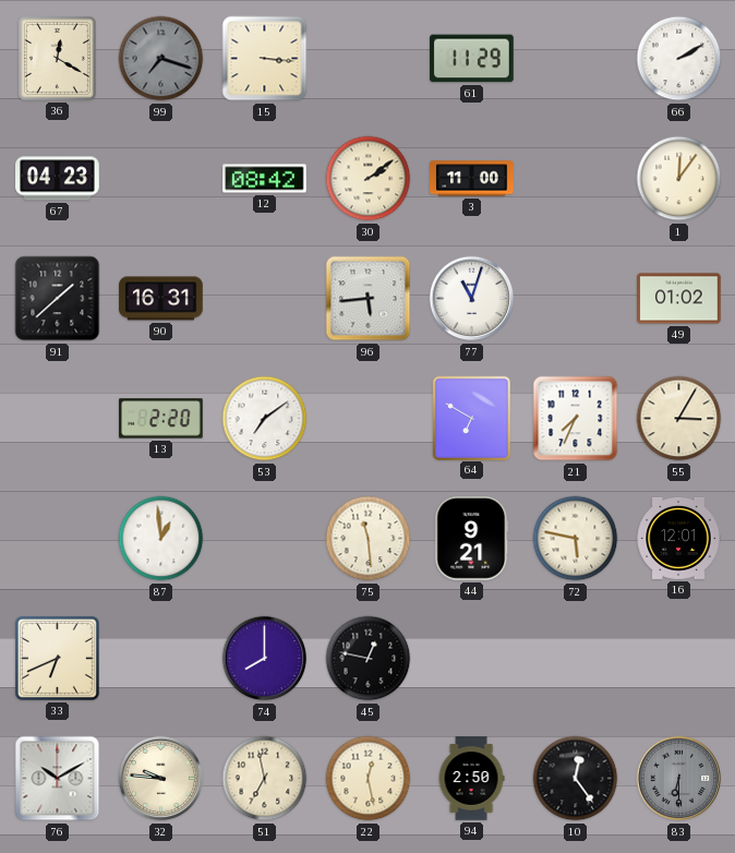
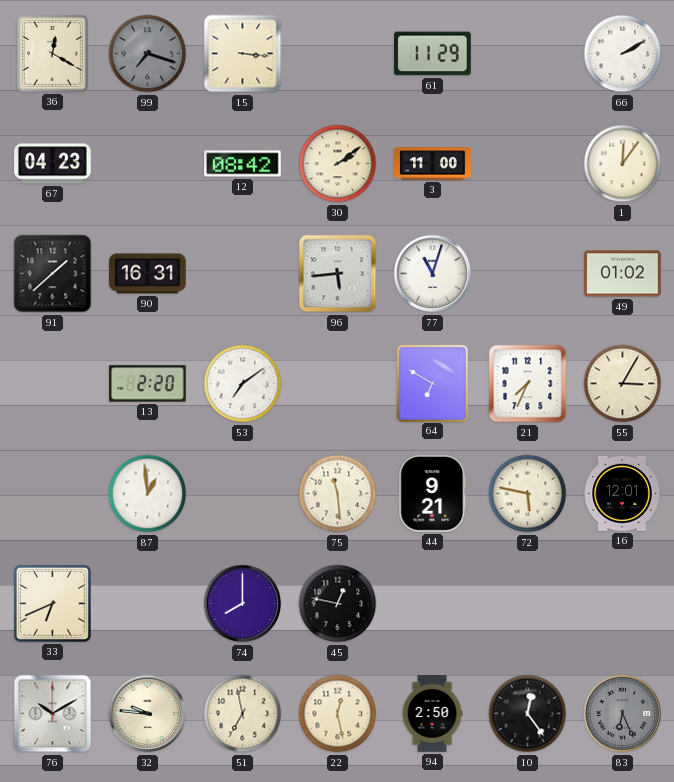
83: 6:30 -> 6:26
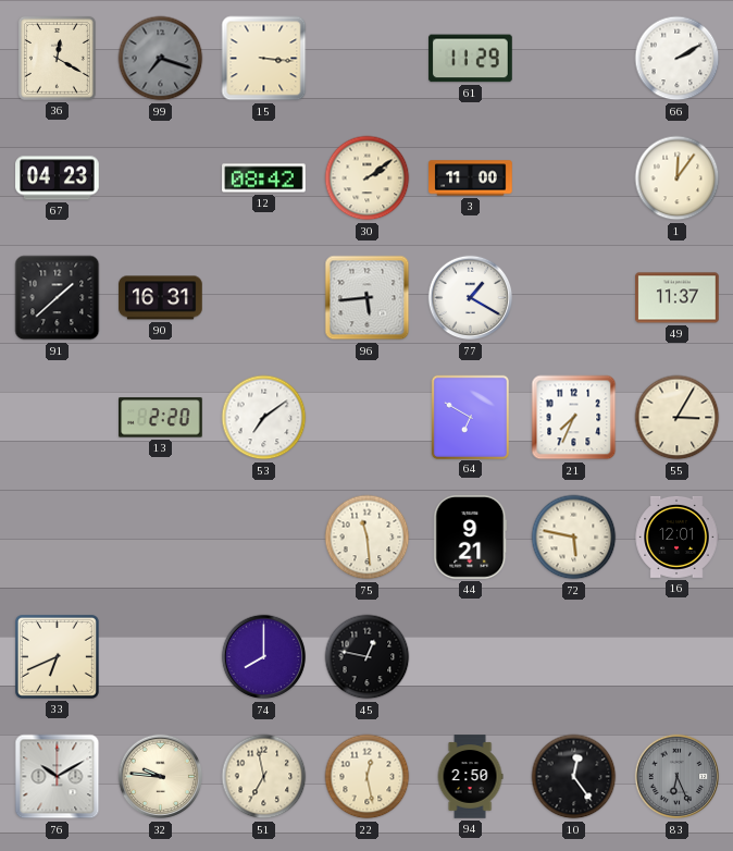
77: 11:03 -> 1:20
49: 01:02 -> 11:37
87: 12:59 -> none
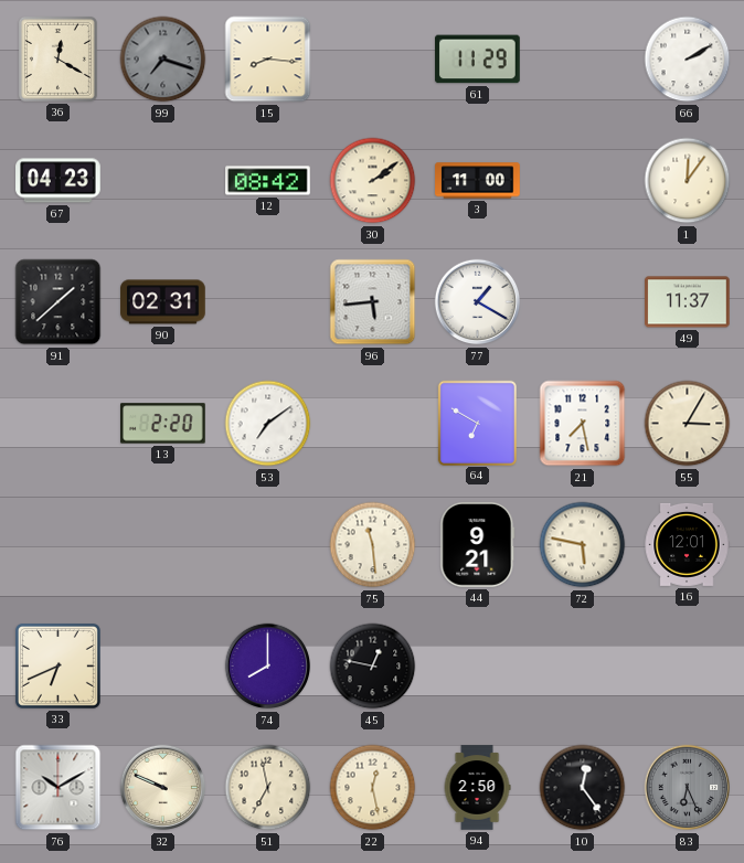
15: 3:16 -> 8:16
90: 16:31 -> 02:31
21: 7:34 -> 7:28
32: 9:46 -> 9:49
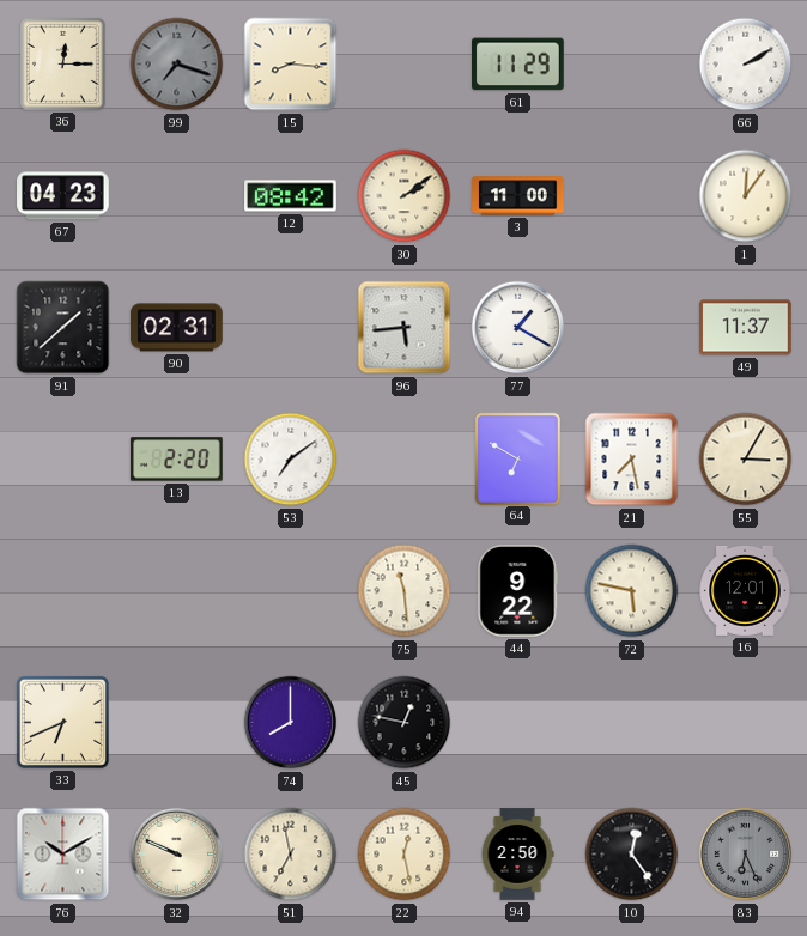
36: 12:20 -> 12:15
44: 9:21 -> 9:22
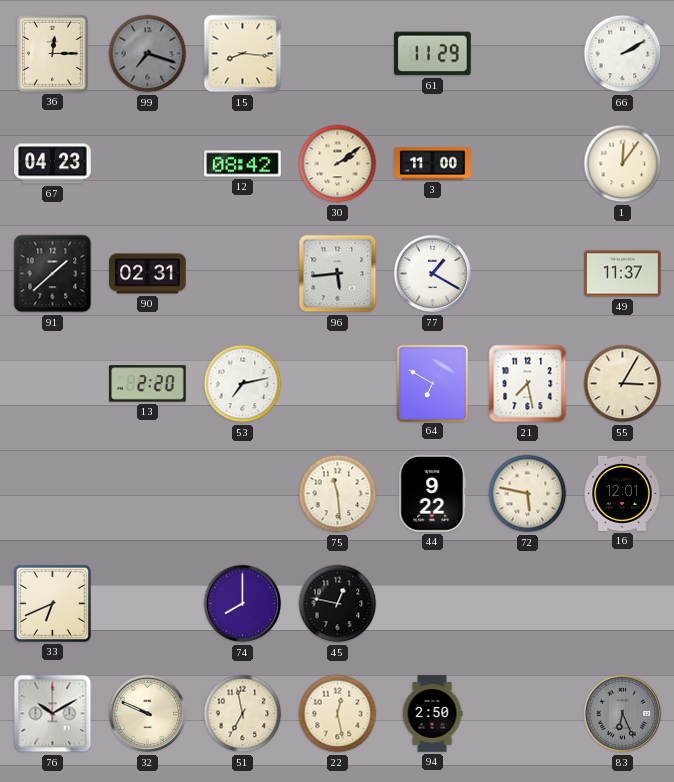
53: 7:09 -> 7:13
10: 12:24 -> none
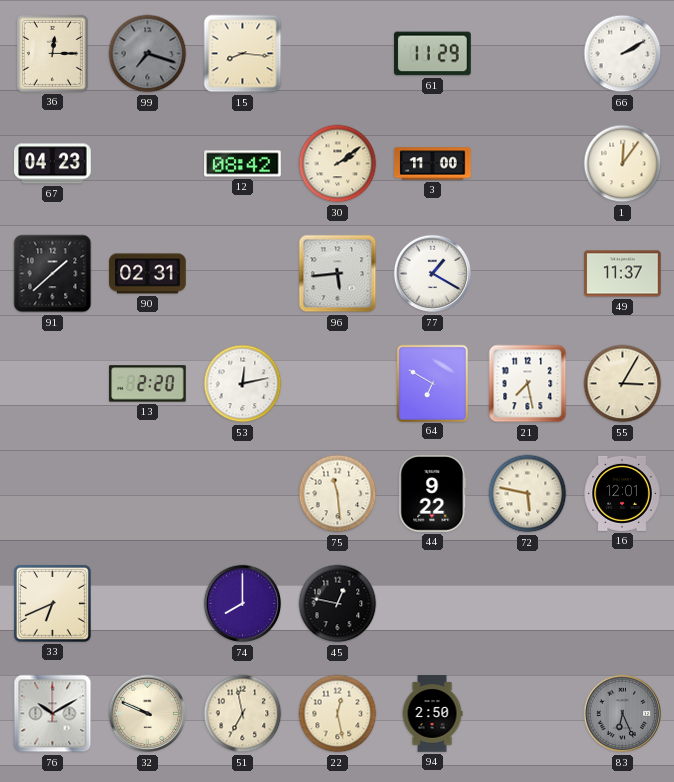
53: 7:13 -> 12:13
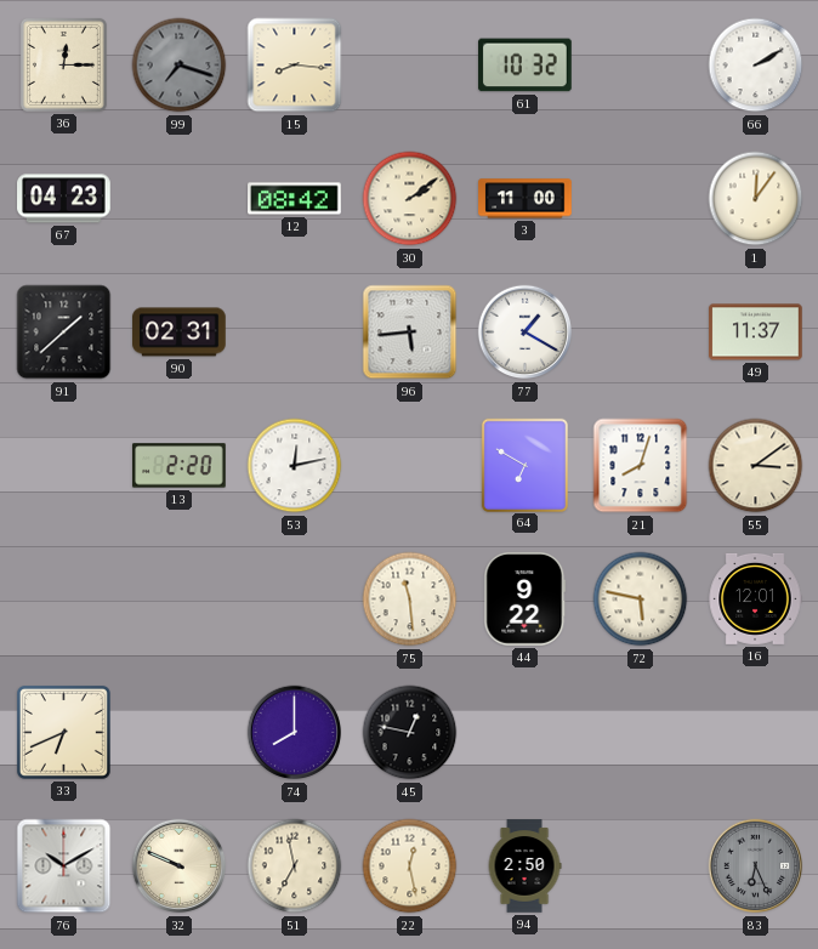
61: 11:29 -> 10:32
21: 7:28 -> 8:03
55: 3:05 -> 3:09
